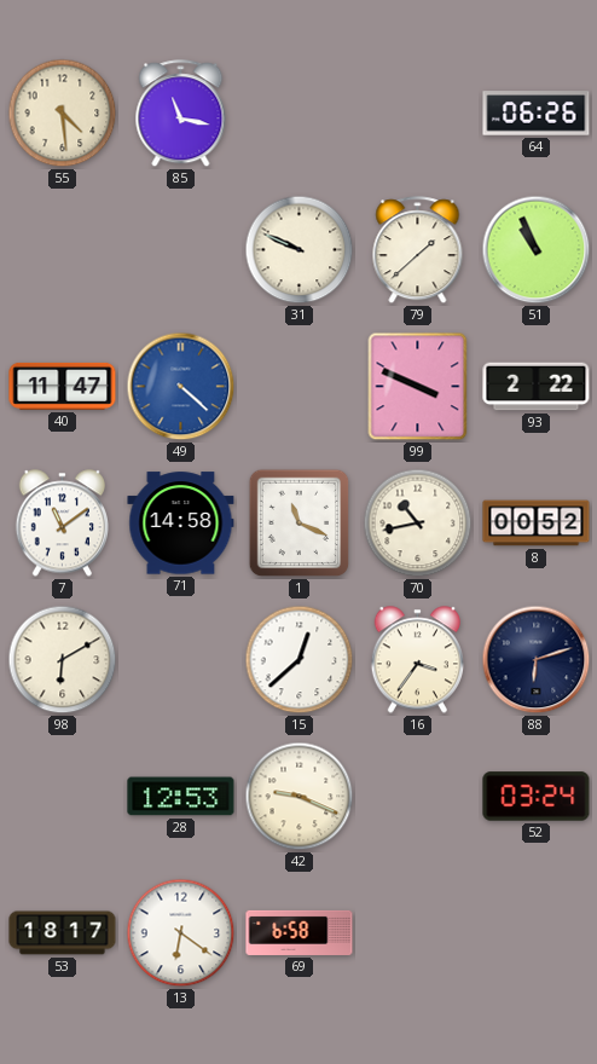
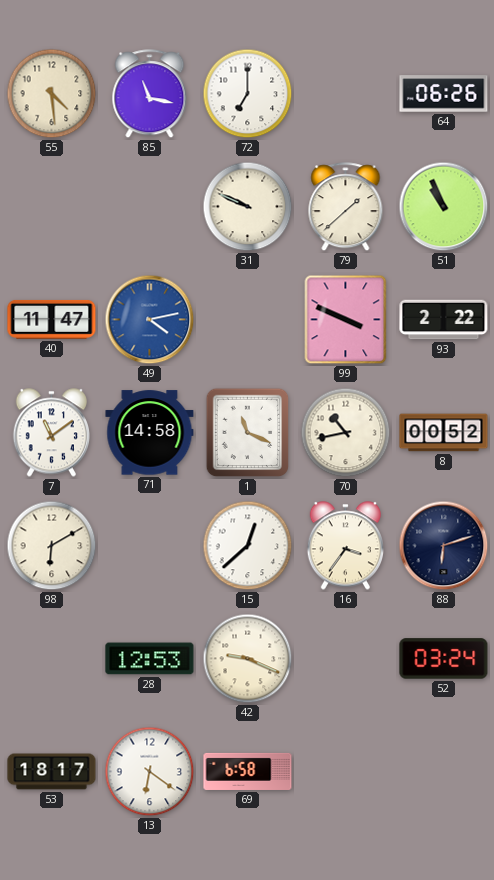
72: none -> 7:00
49: 4:22 -> 4:13
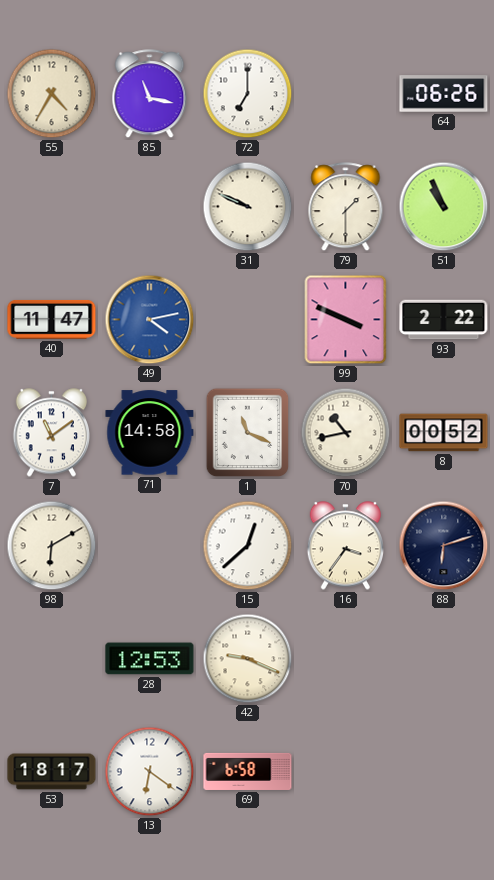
55: 4:29 -> 4:35
79: 1:38 -> 1:30
52: 03:24 -> none
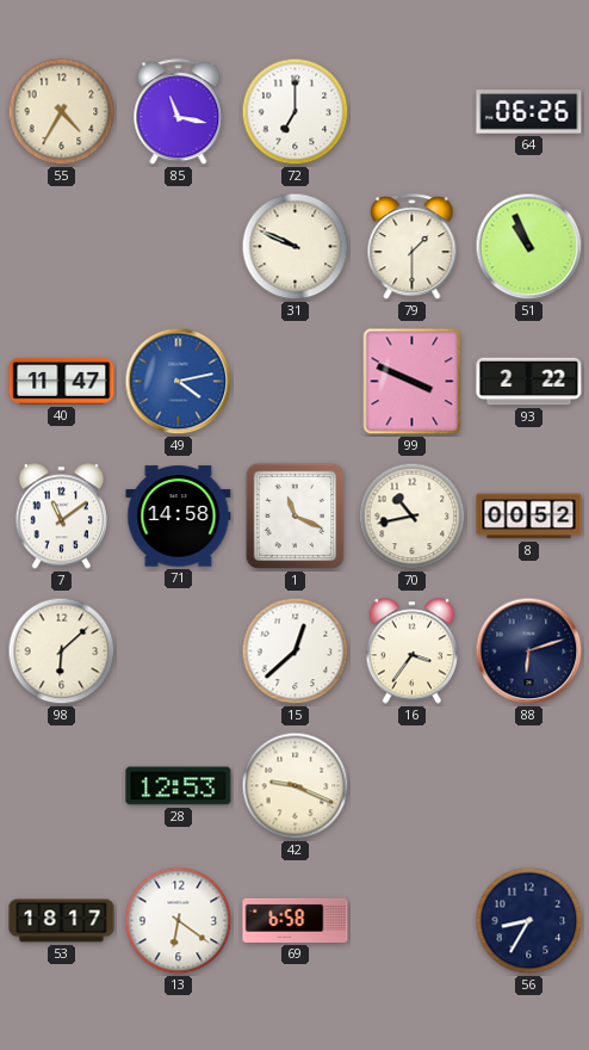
98: 6:10 -> 6:08
56: none -> 8:35
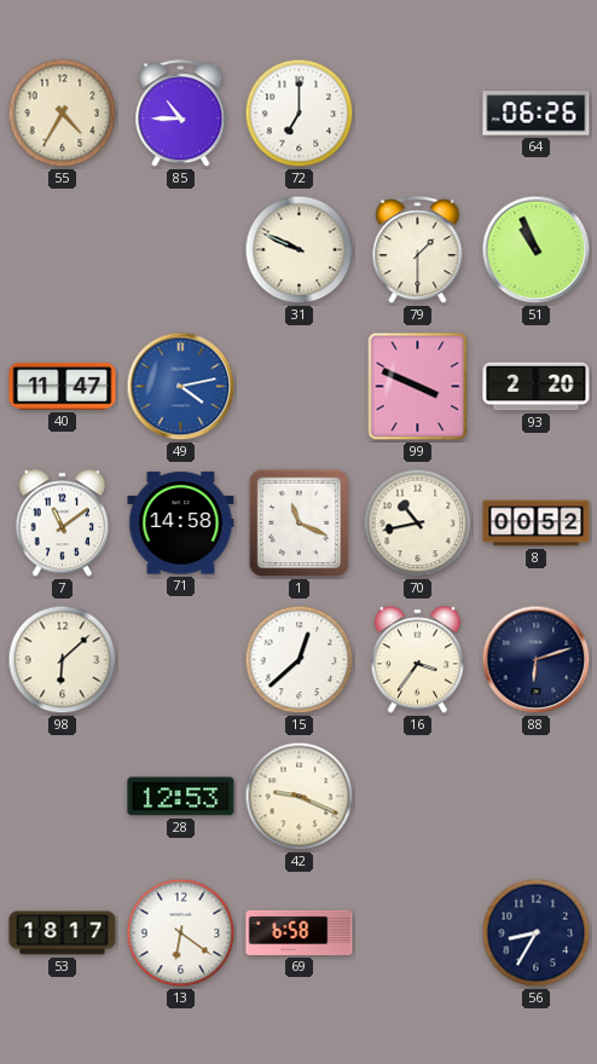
85: 11:17 -> 10:45
93: 2:22 -> 2:20
